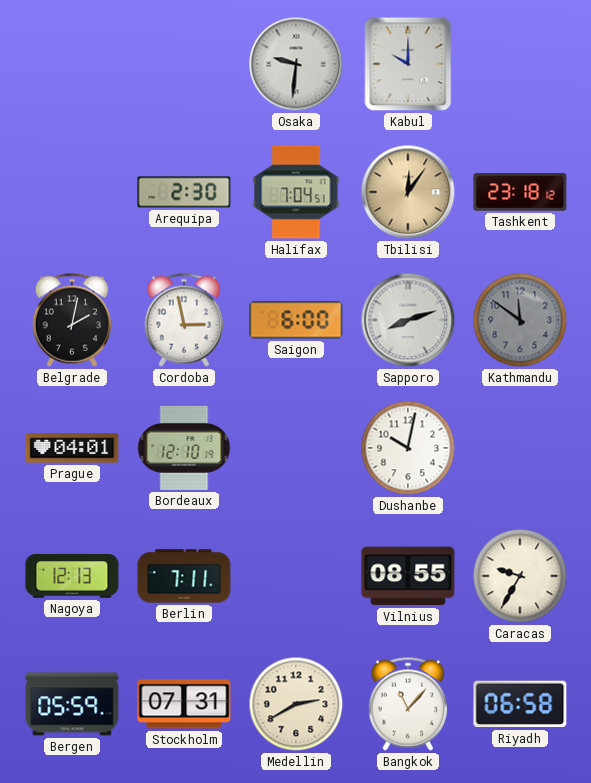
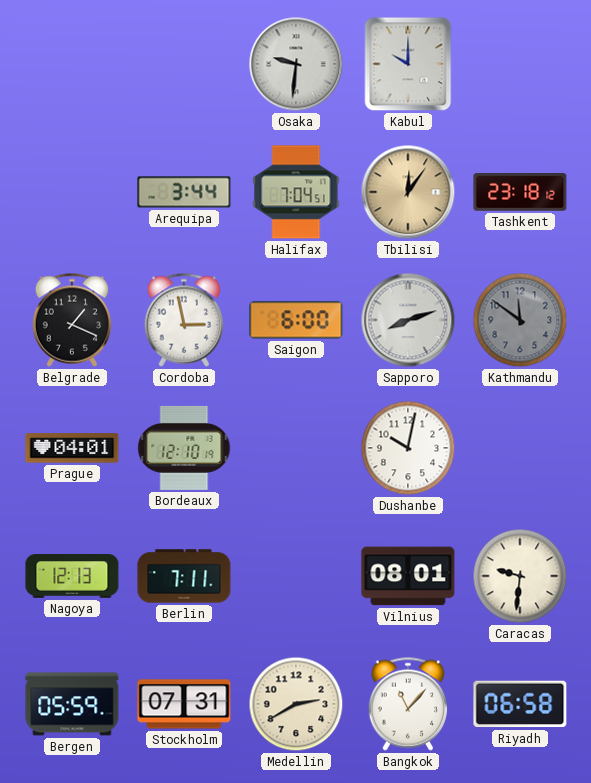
Arequipa: 2:30 -> 3:44
Belgrade: 2:02 -> 1:19
Vilnius: 08:55 -> 08:01
Caracas: 9:35 -> 9:31
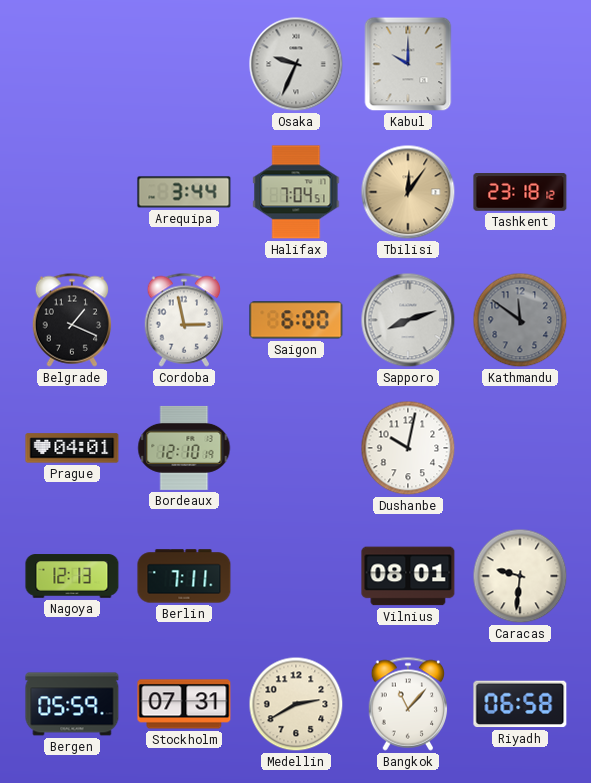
Osaka: 9:31 -> 9:34
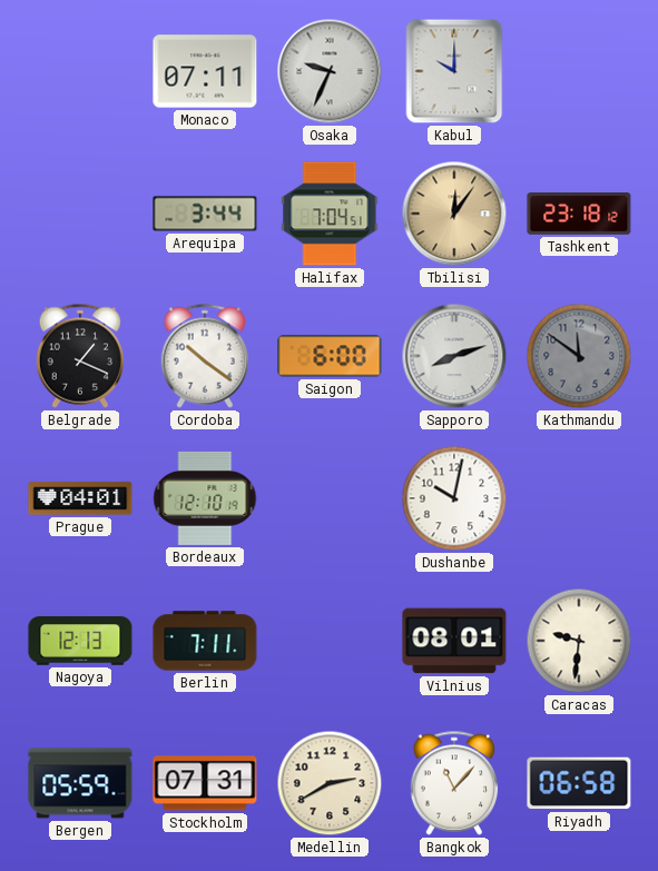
Monaco: none -> 07:11
Cordoba: 2:58 -> 10:21
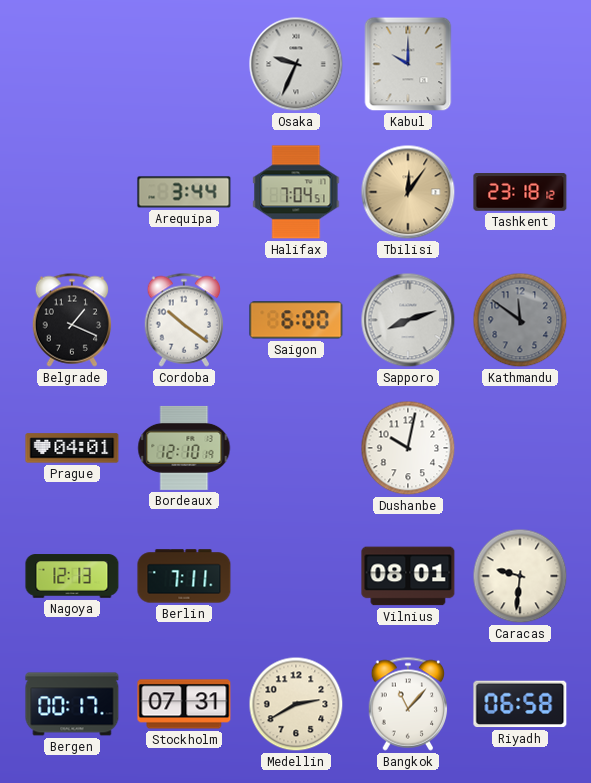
Monaco: 07:11 -> none
Bergen: 05:59 -> 00:17
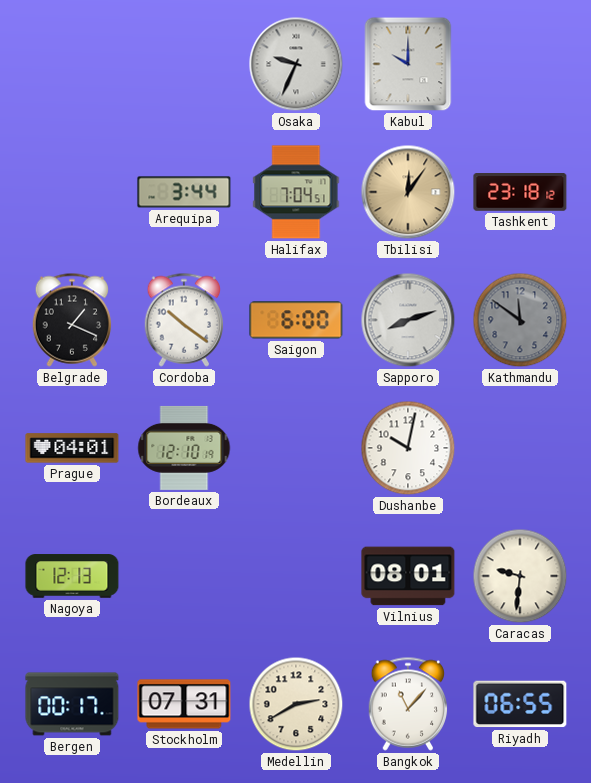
Berlin: 7:11 -> none
Riyadh: 06:58 -> 06:55
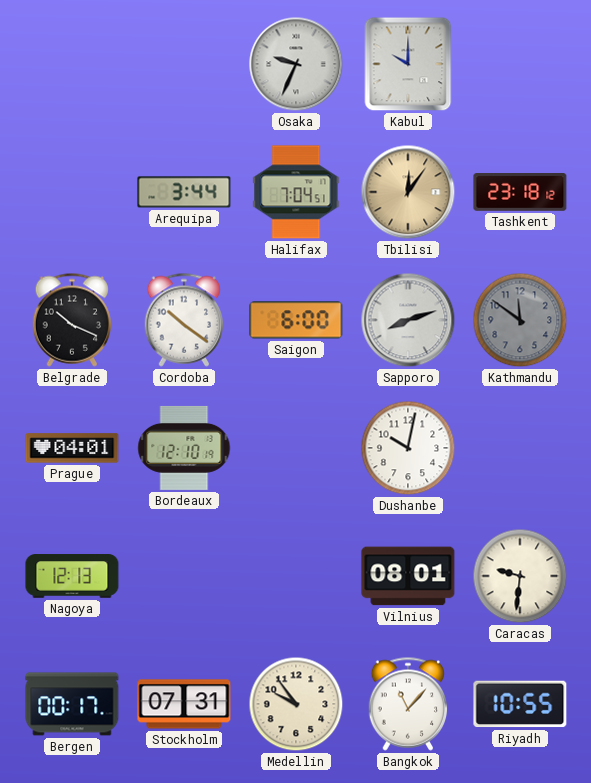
Belgrade: 1:19 -> 10:19
Medellin: 2:40 -> 9:54
Riyadh: 06:55 -> 10:55
